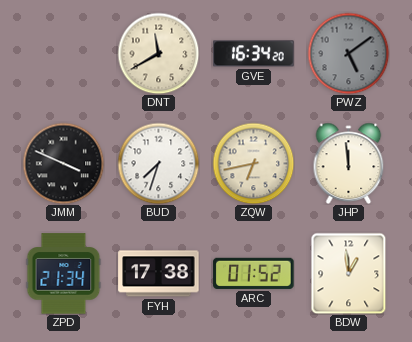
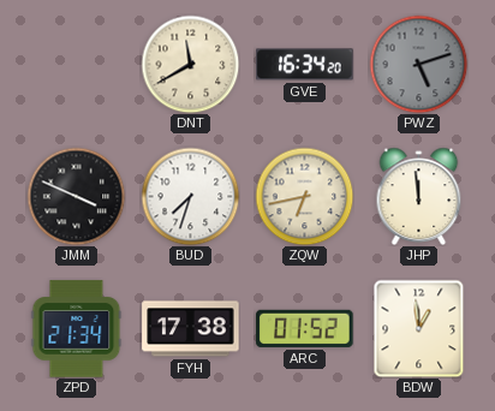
PWZ: 5:09 -> 5:12
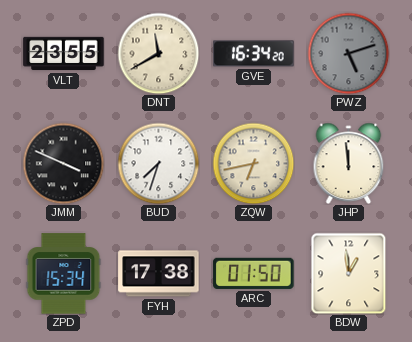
VLT: none -> 23:55
ZPD: 21:34 -> 15:34
ARC: 01:52 -> 01:50
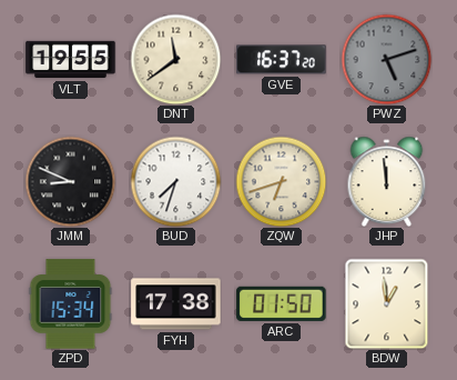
VLT: 23:55 -> 19:55
DNT: 11:40 -> 11:39
GVE: 16:34 -> 16:37
JMM: 3:49 -> 8:49
ZQW: 6:43 -> 6:42
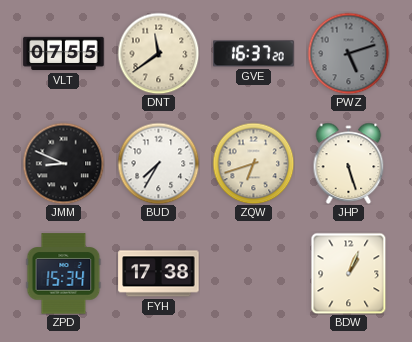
VLT: 19:55 -> 07:55
BUD: 7:33 -> 7:35
JHP: 11:59 -> 5:27
ARC: 01:50 -> none
BDW: 12:59 -> 1:04
